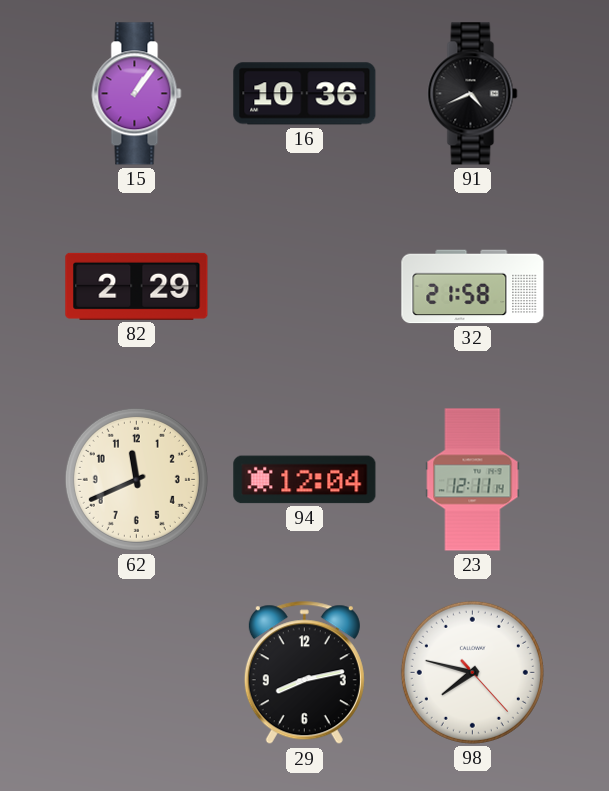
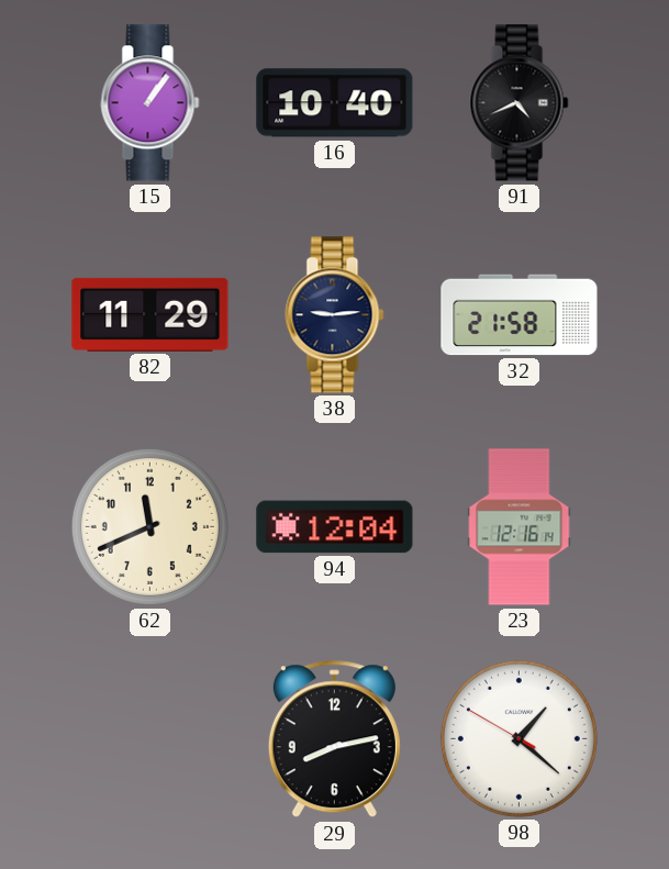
16: 10:36 -> 10:40
82: 2:29 -> 11:29
38: none -> 9:14
23: 12:11 -> 12:16
98: 7:47 -> 1:21
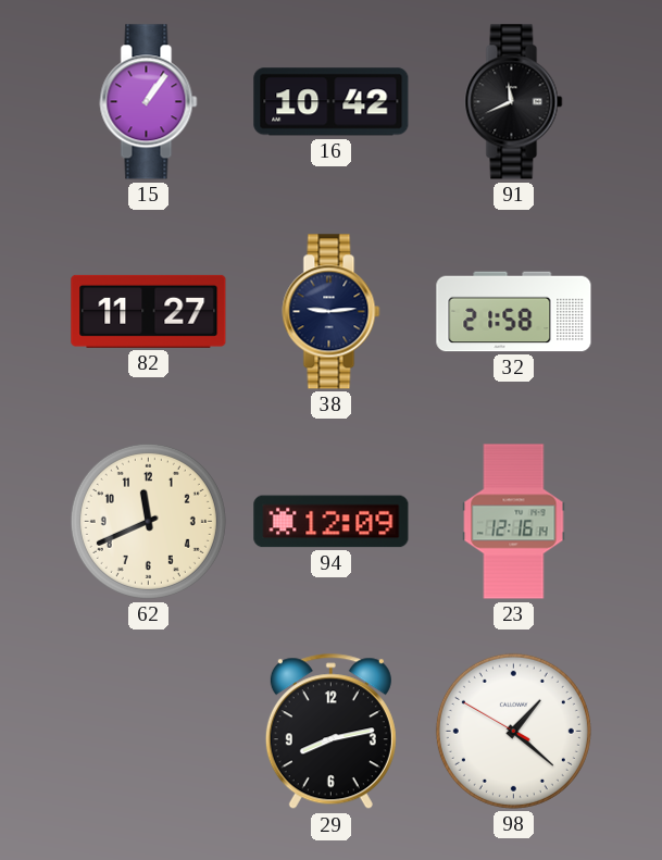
16: 10:40 -> 10:42
91: 4:41 -> 11:41
82: 11:29 -> 11:27
94: 12:04 -> 12:09
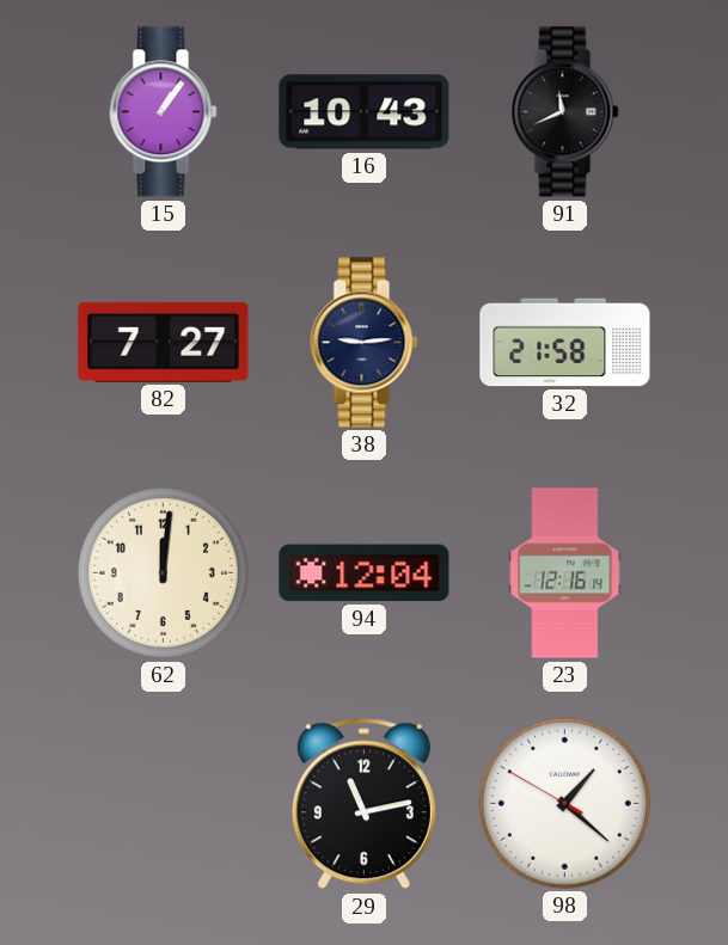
16: 10:42 -> 10:43
82: 11:27 -> 7:27
62: 11:41 -> 12:01
94: 12:09 -> 12:04
29: 8:13 -> 11:13
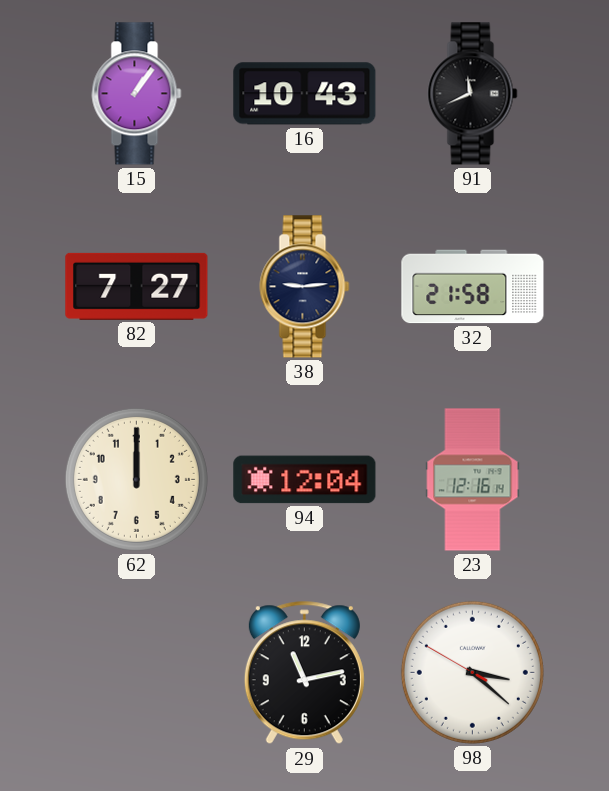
62: 12:01 -> 12:00
98: 1:21 -> 3:21
